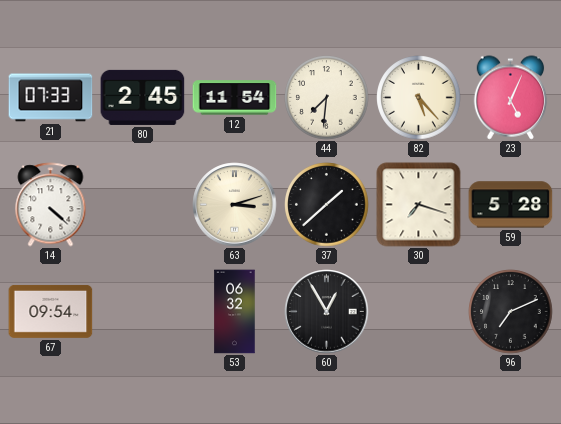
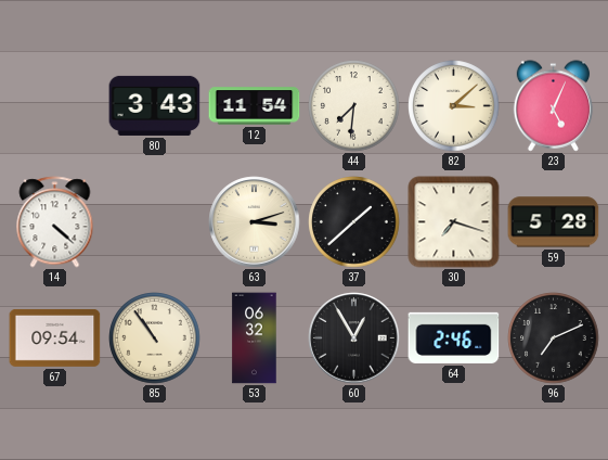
21: 07:33 -> none
80: 2:45 -> 3:43
82: 5:23 -> 3:08
85: none -> 10:54
64: none -> 2:46
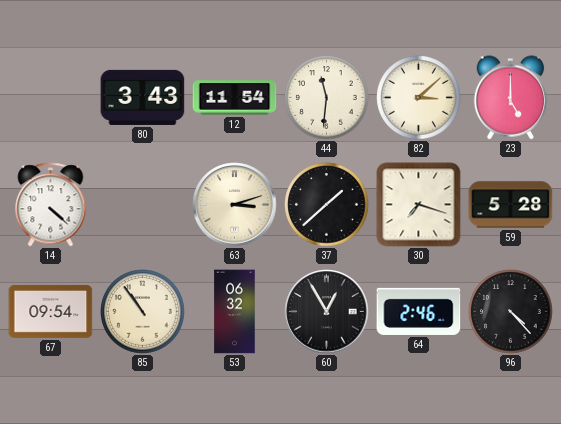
44: 7:31 -> 11:31
23: 5:04 -> 5:00
96: 7:11 -> 4:23
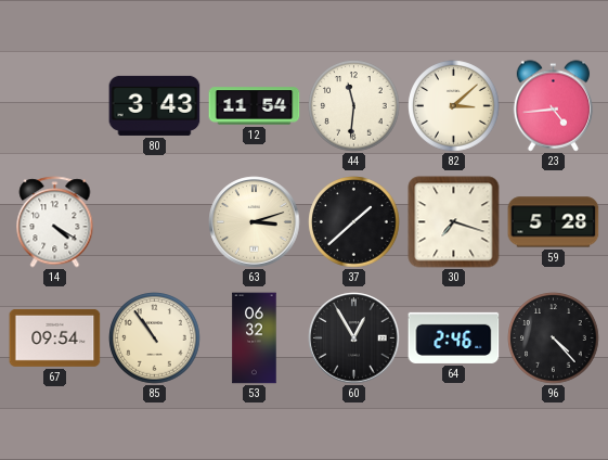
23: 5:00 -> 4:44
14: 4:22 -> 4:20
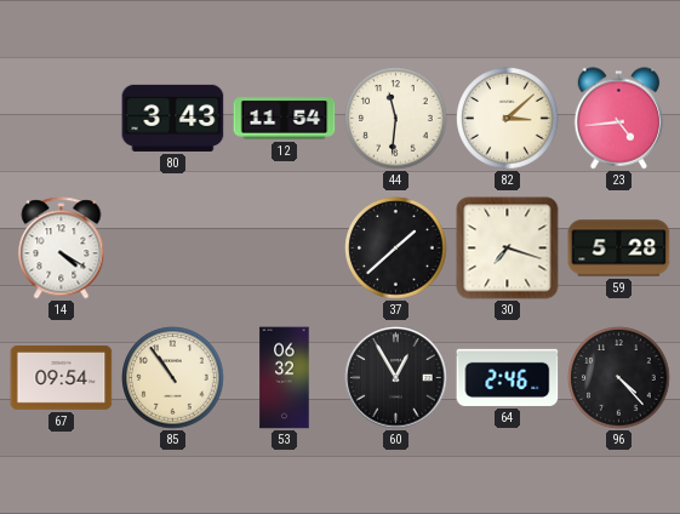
63: 3:12 -> none
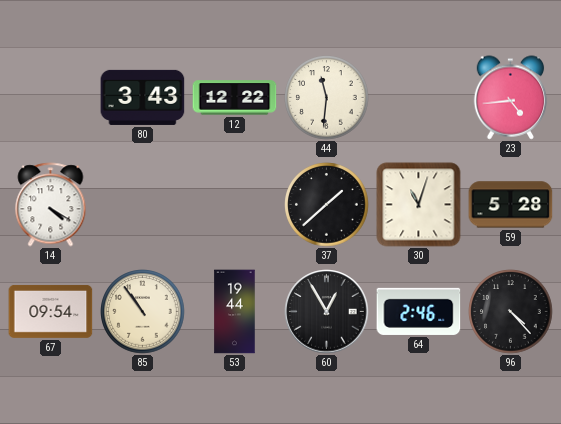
12: 11:54 -> 12:22
82: 3:08 -> none
30: 7:18 -> 11:03
53: 06:32 -> 19:44
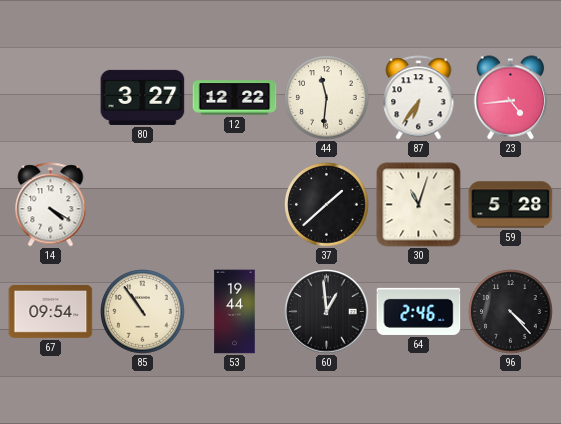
80: 3:43 -> 3:27
87: none -> 6:36
60: 12:55 -> 12:59
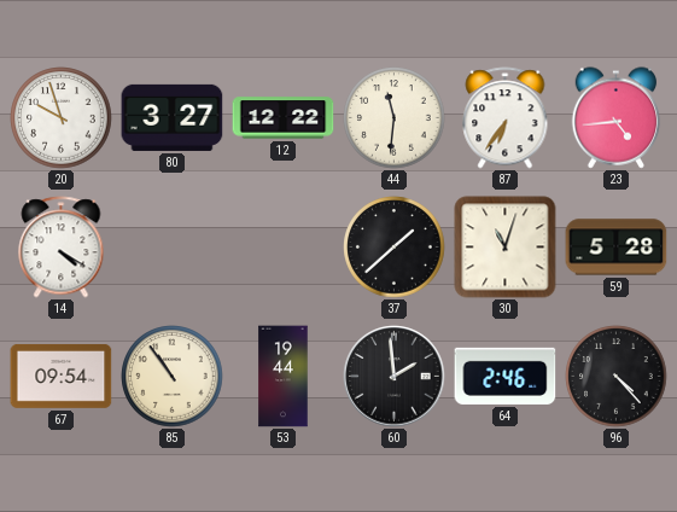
20: none -> 9:57
60: 12:59 -> 1:59
